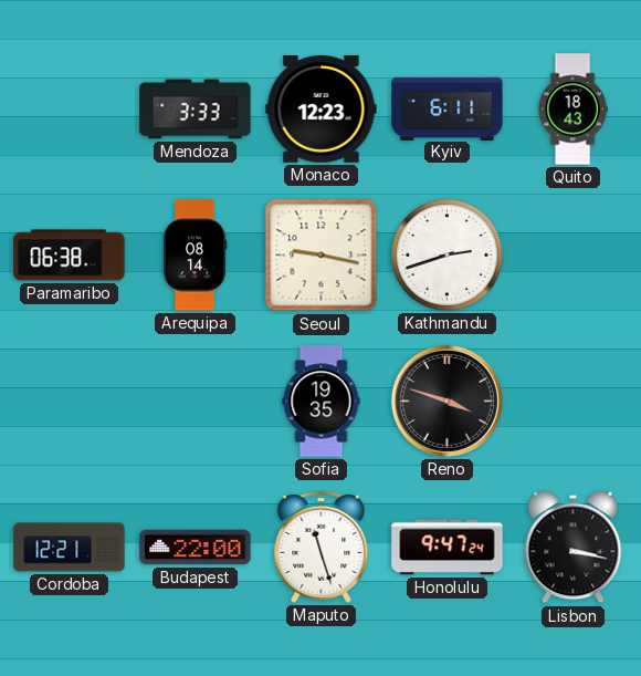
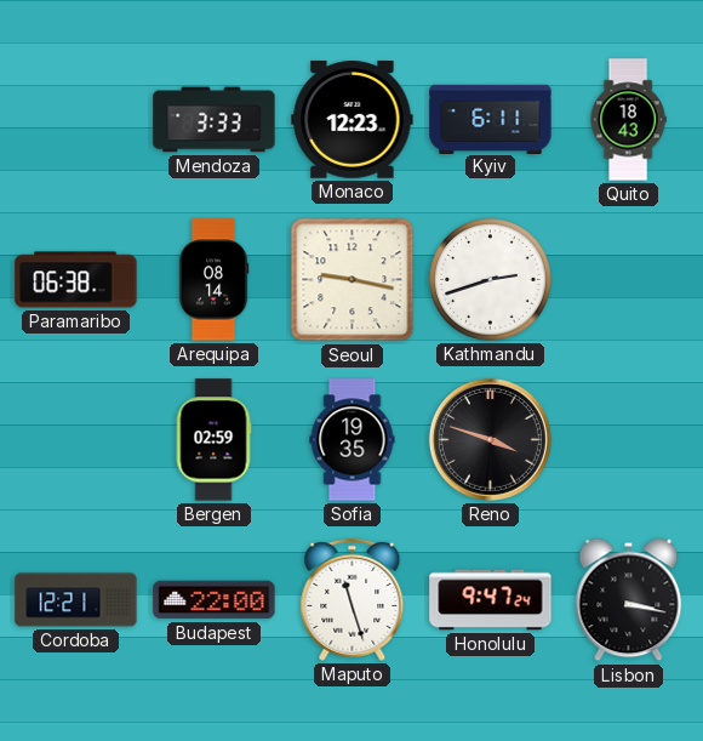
Bergen: none -> 02:59
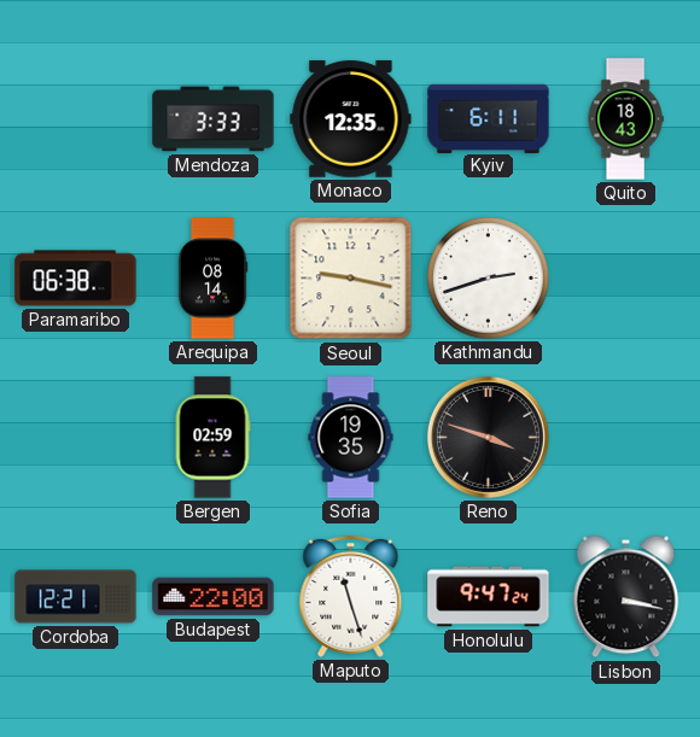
Monaco: 12:23 -> 12:35
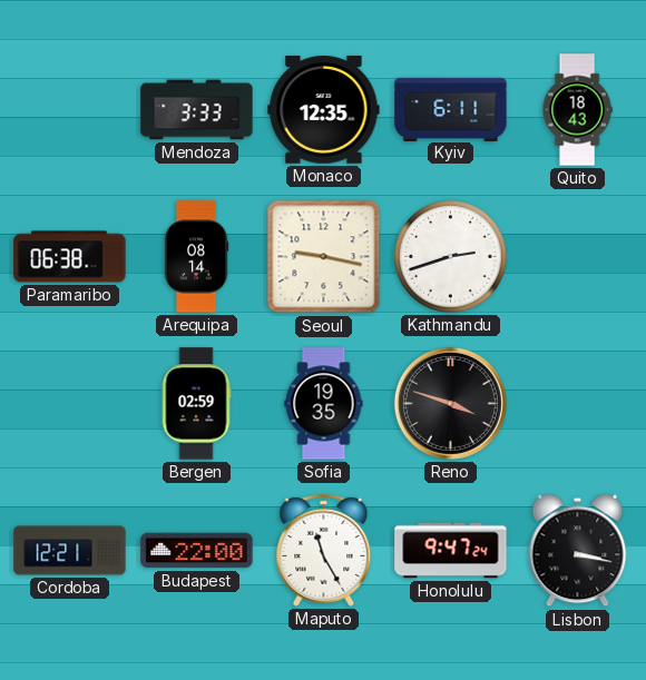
Maputo: 11:27 -> 11:25
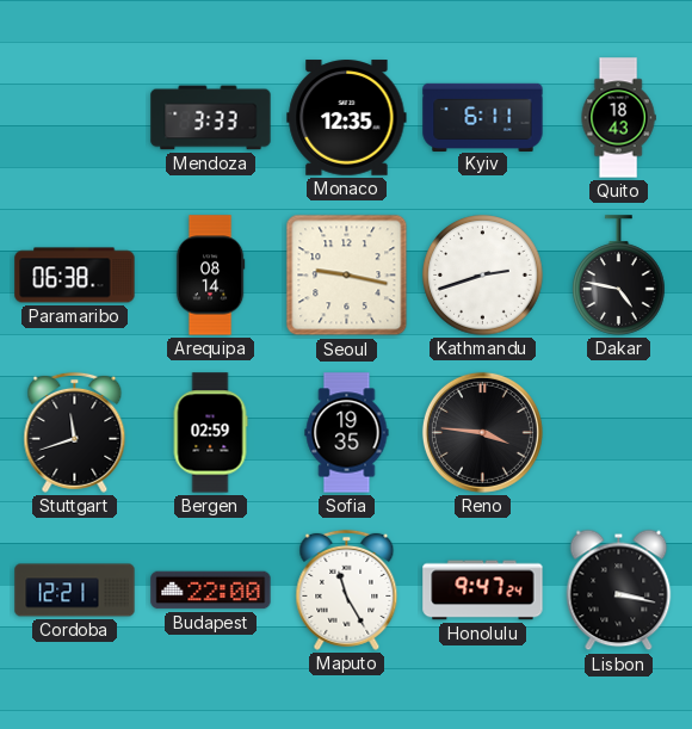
Dakar: none -> 4:47
Stuttgart: none -> 11:42
Reno: 3:48 -> 3:46
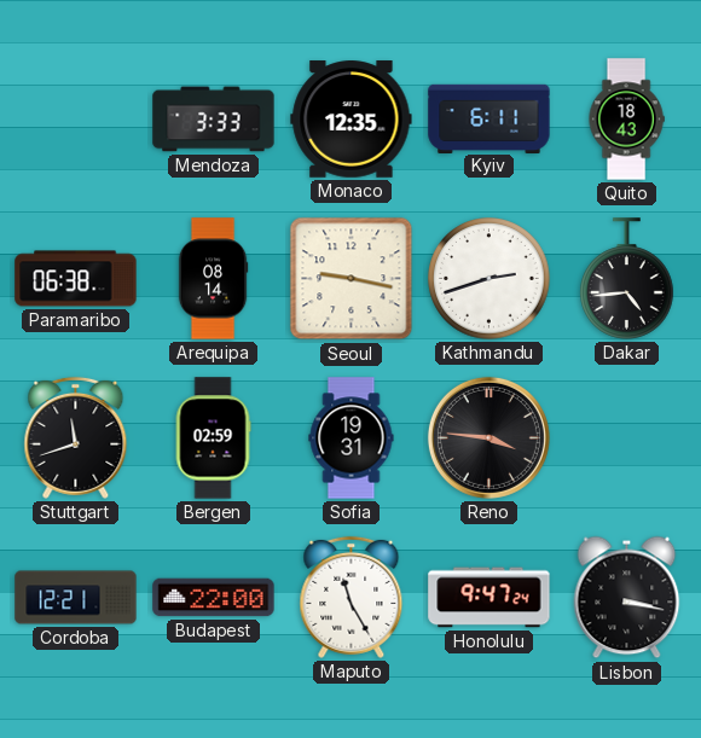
Dakar: 4:47 -> 4:44
Sofia: 19:35 -> 19:31
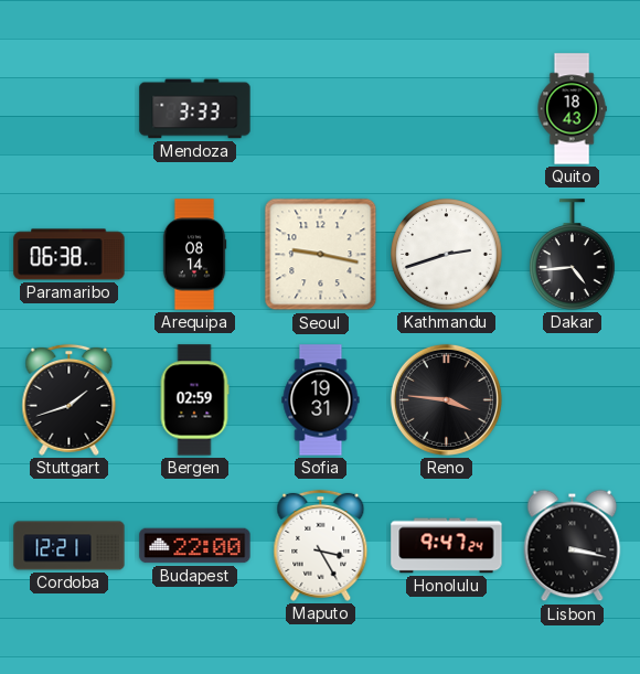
Monaco: 12:35 -> none
Kyiv: 6:11 -> none
Stuttgart: 11:42 -> 1:42
Maputo: 11:25 -> 3:25
